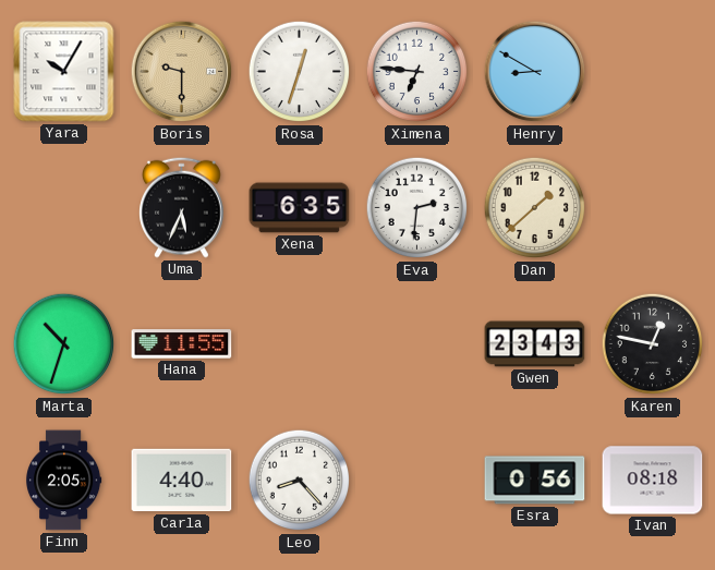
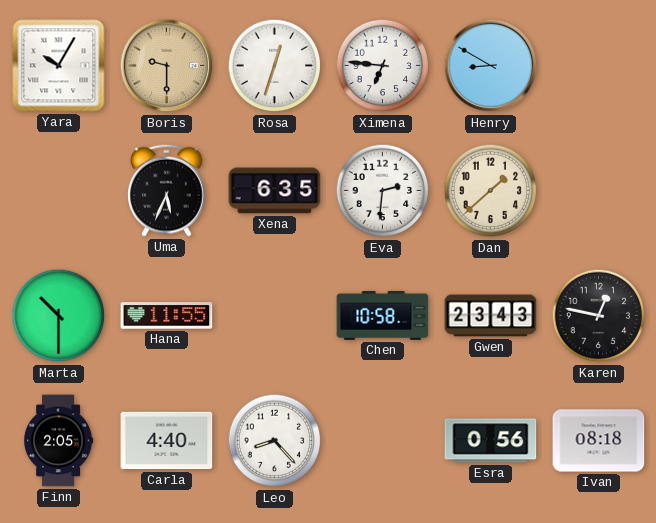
Marta: 10:33 -> 10:30
Chen: none -> 10:58
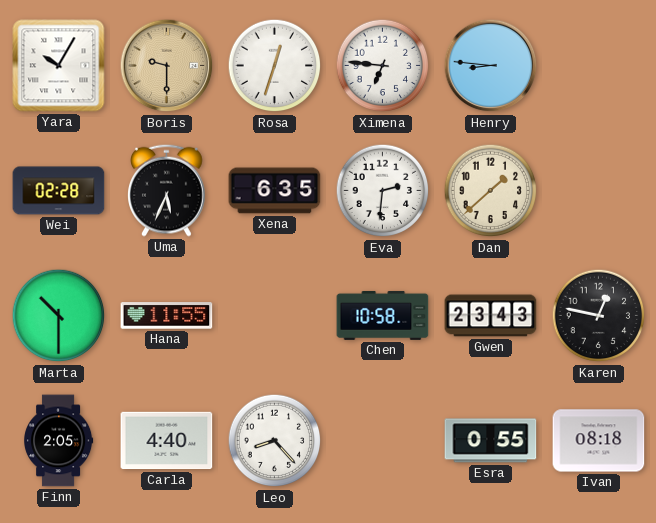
Henry: 8:50 -> 8:46
Wei: none -> 02:28
Esra: 0:56 -> 0:55
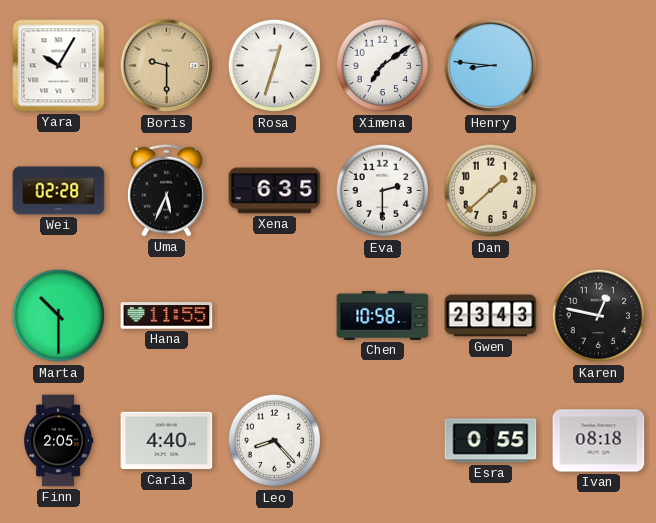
Ximena: 6:46 -> 7:09
Eva: 2:31 -> 2:30
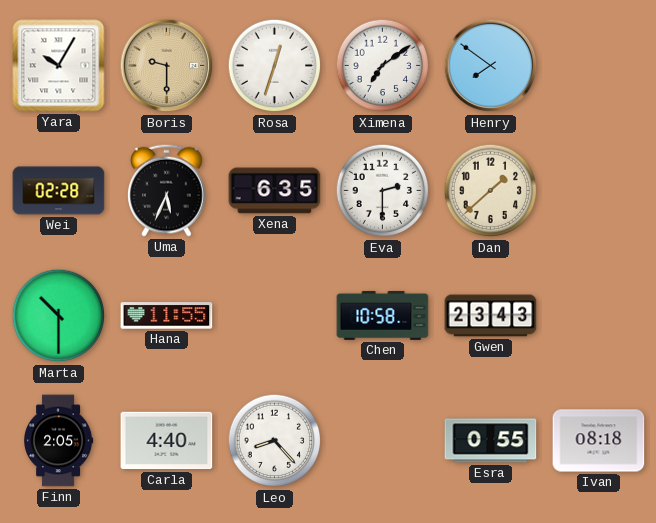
Henry: 8:46 -> 7:51
Karen: 12:47 -> none
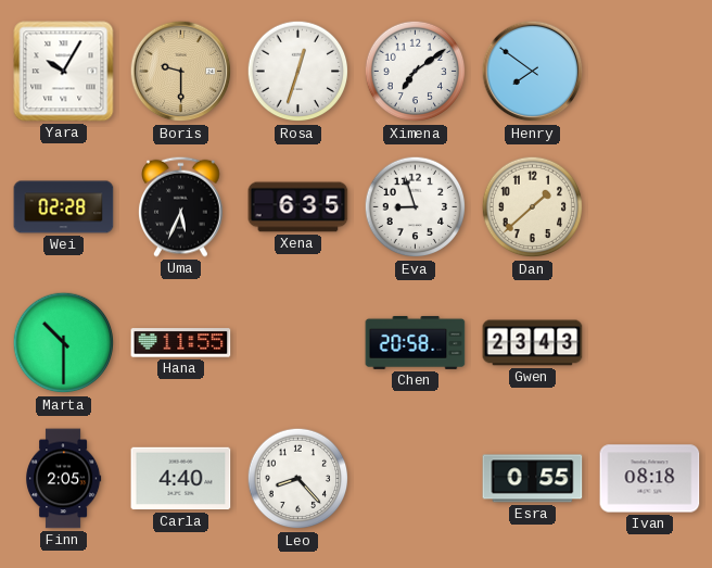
Eva: 2:30 -> 8:57
Chen: 10:58 -> 20:58
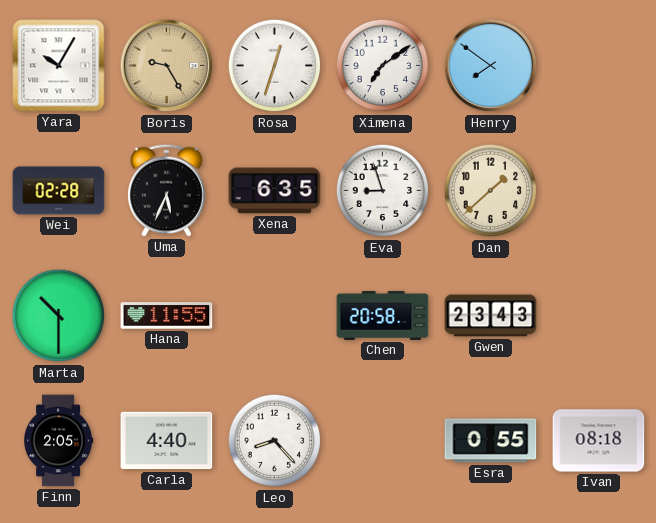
Boris: 9:30 -> 9:25
